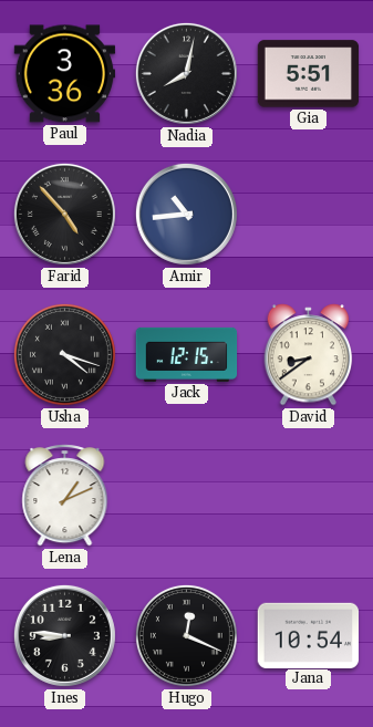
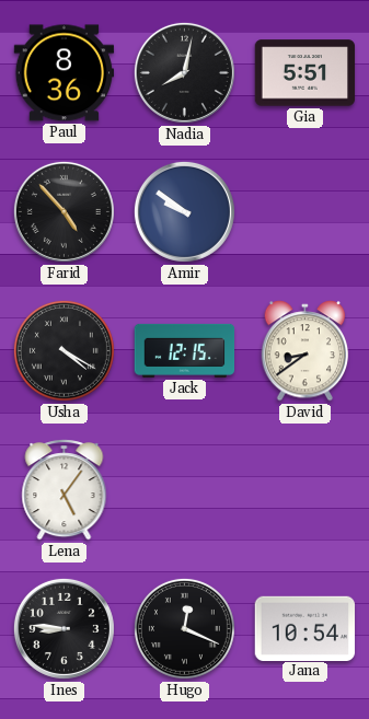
Paul: 3:36 -> 8:36
Amir: 10:44 -> 9:51
Usha: 4:18 -> 4:20
Lena: 1:11 -> 5:06
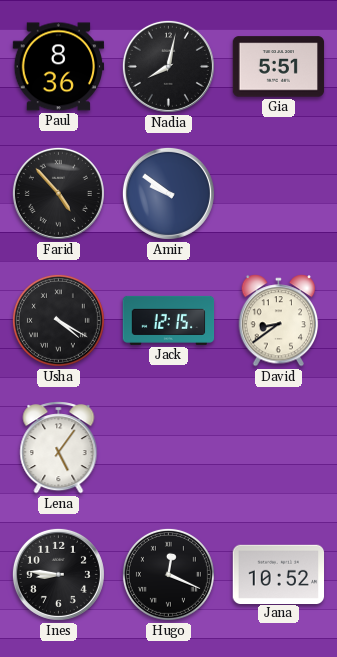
Jana: 10:54 -> 10:52
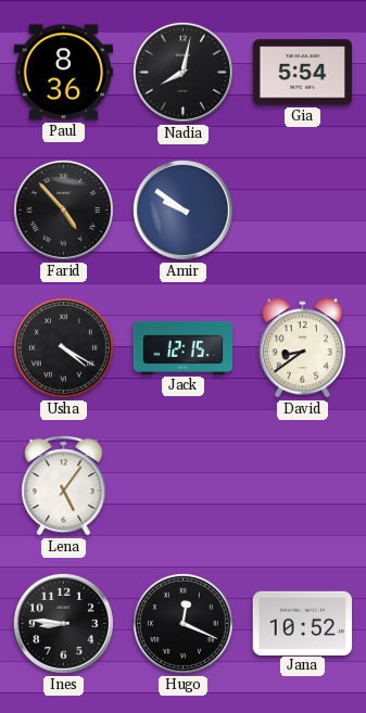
Gia: 5:51 -> 5:54
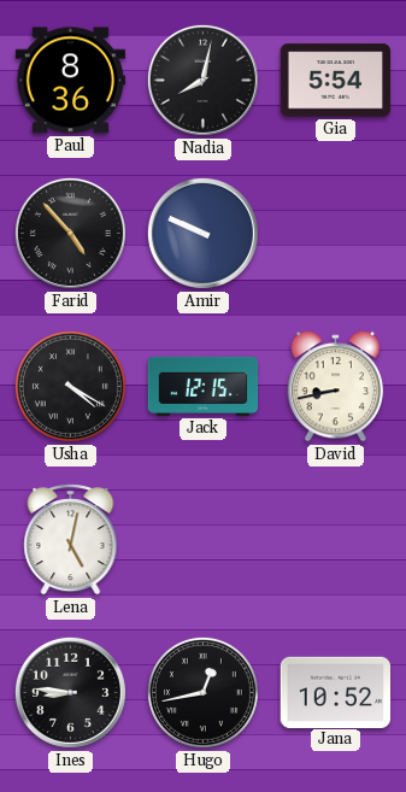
Amir: 9:51 -> 9:49
David: 8:39 -> 8:43
Lena: 5:06 -> 5:02
Hugo: 12:19 -> 12:43
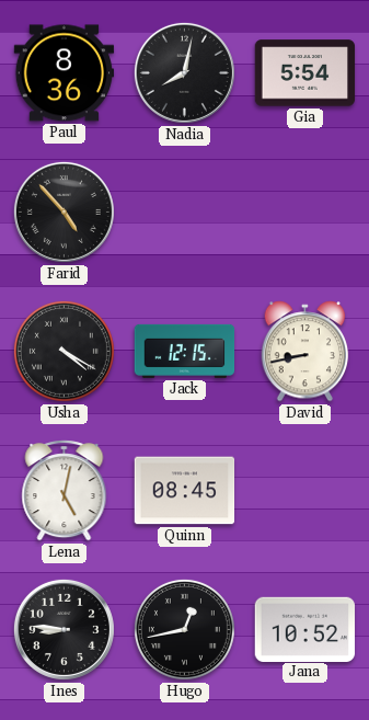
Amir: 9:49 -> none
Quinn: none -> 08:45
